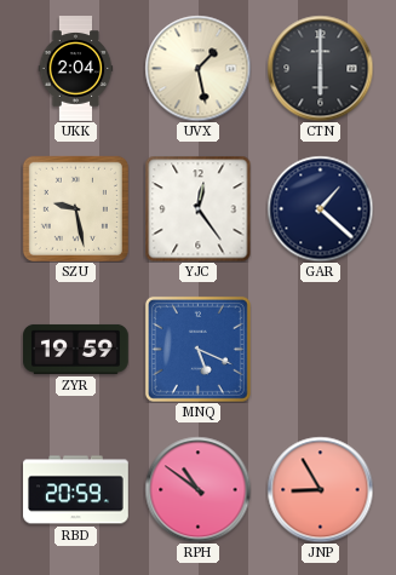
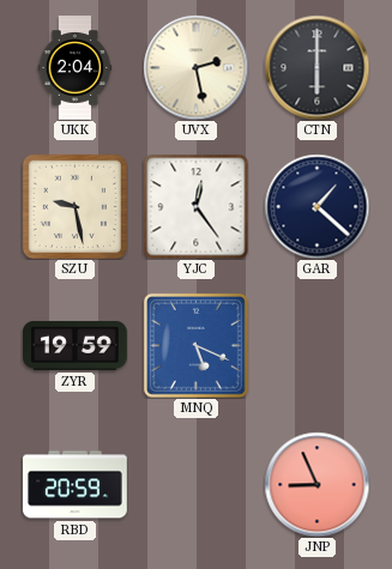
UVX: 1:28 -> 2:28
RPH: 10:51 -> none
JNP: 8:55 -> 8:56
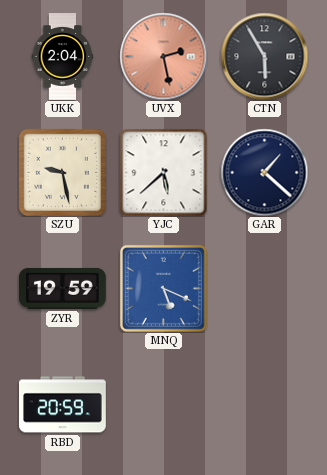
UVX dial: cream -> salmon
CTN: 6:00 -> 5:55
YJC: 12:24 -> 5:38
JNP: 8:56 -> none
